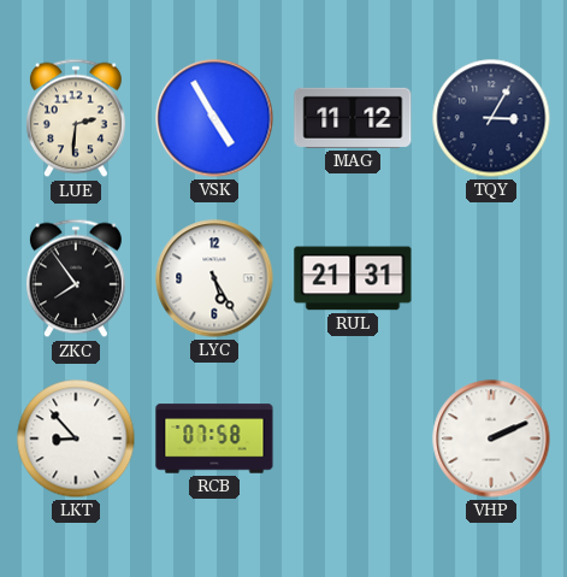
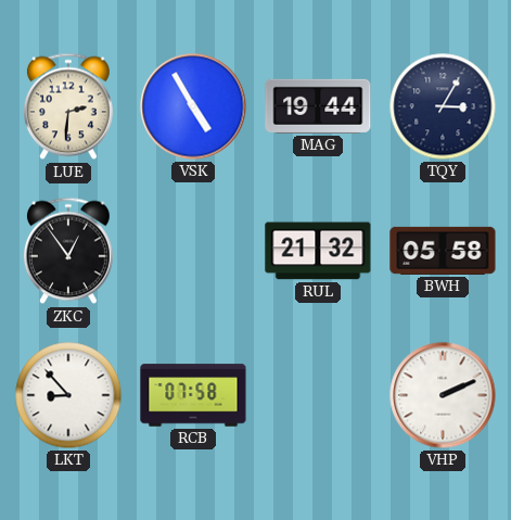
MAG: 11:12 -> 19:44
ZKC: 7:54 -> 12:54
LYC: 5:25 -> none
RUL: 21:31 -> 21:32
BWH: none -> 05:58
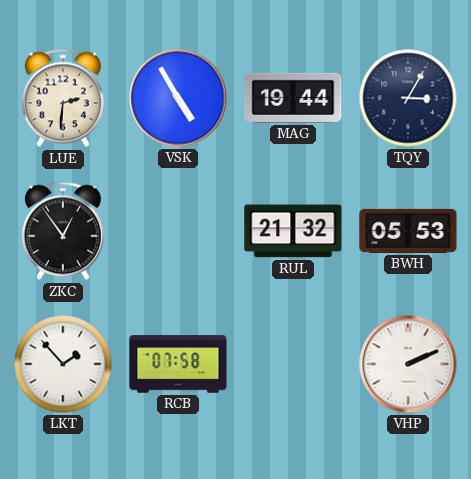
BWH: 05:58 -> 05:53
LKT: 8:53 -> 1:53
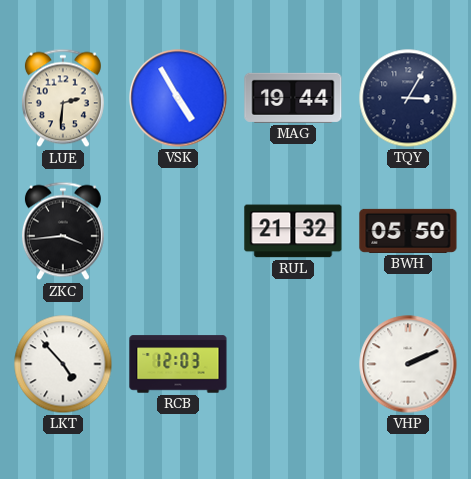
ZKC: 12:54 -> 3:44
BWH: 05:53 -> 05:50
LKT: 1:53 -> 4:53
RCB: 07:58 -> 12:03
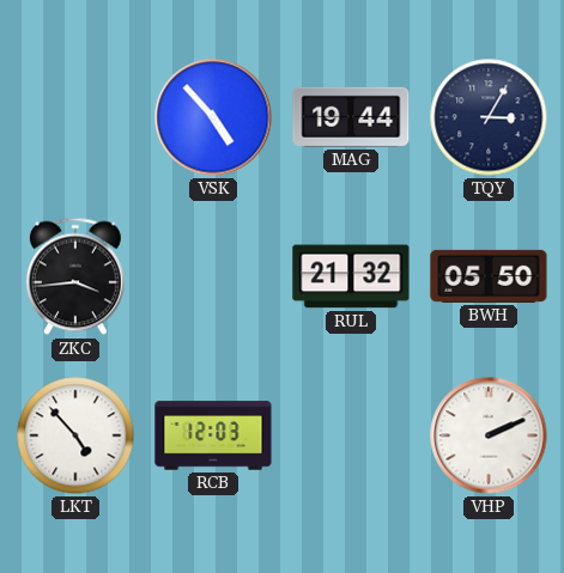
LUE: 2:31 -> none
VSK: 4:55 -> 4:53
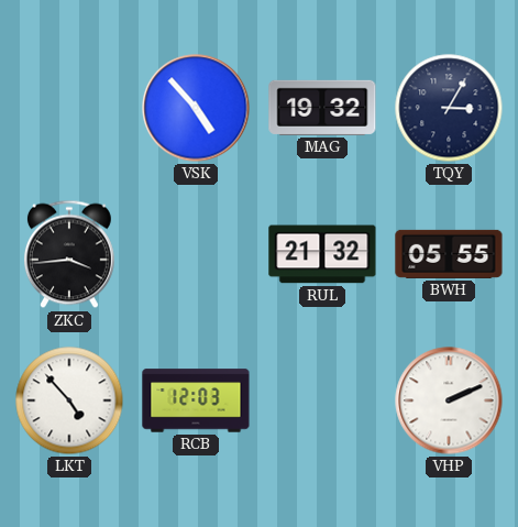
MAG: 19:44 -> 19:32
BWH: 05:50 -> 05:55
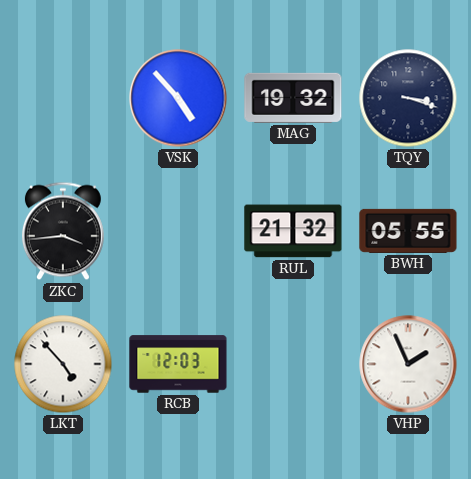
TQY: 3:05 -> 3:18
VHP: 2:11 -> 1:56
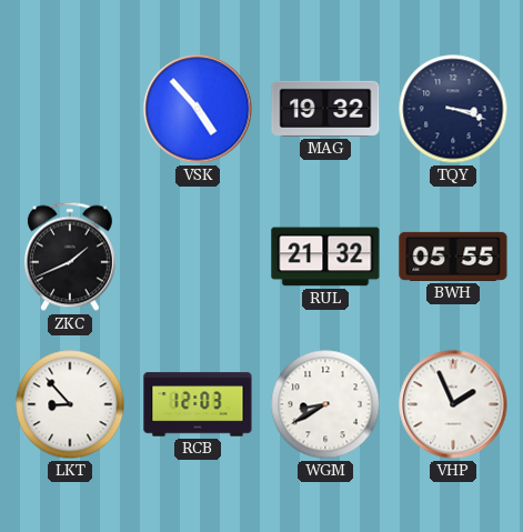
ZKC: 3:44 -> 1:41
LKT: 4:53 -> 8:53
WGM: none -> 8:40
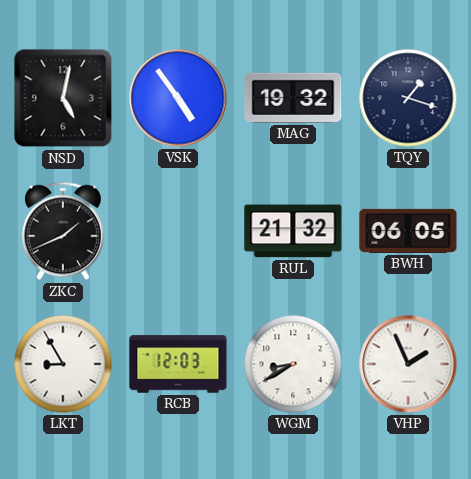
NSD: none -> 5:02
VSK: 4:53 -> 4:54
TQY: 3:18 -> 1:18
BWH: 05:55 -> 06:05
LKT: 8:53 -> 8:55
